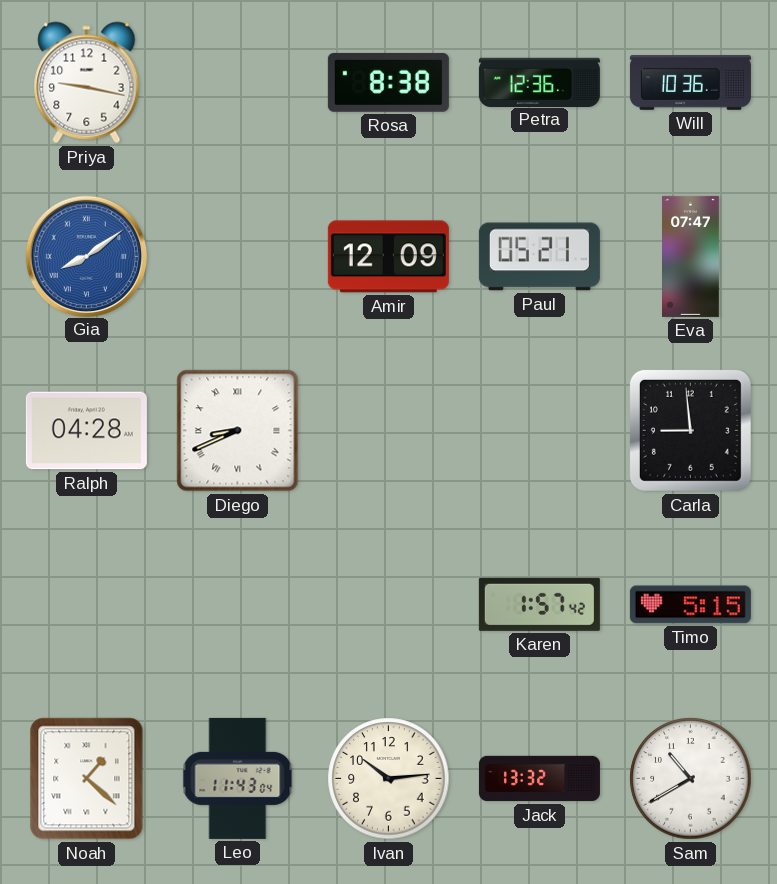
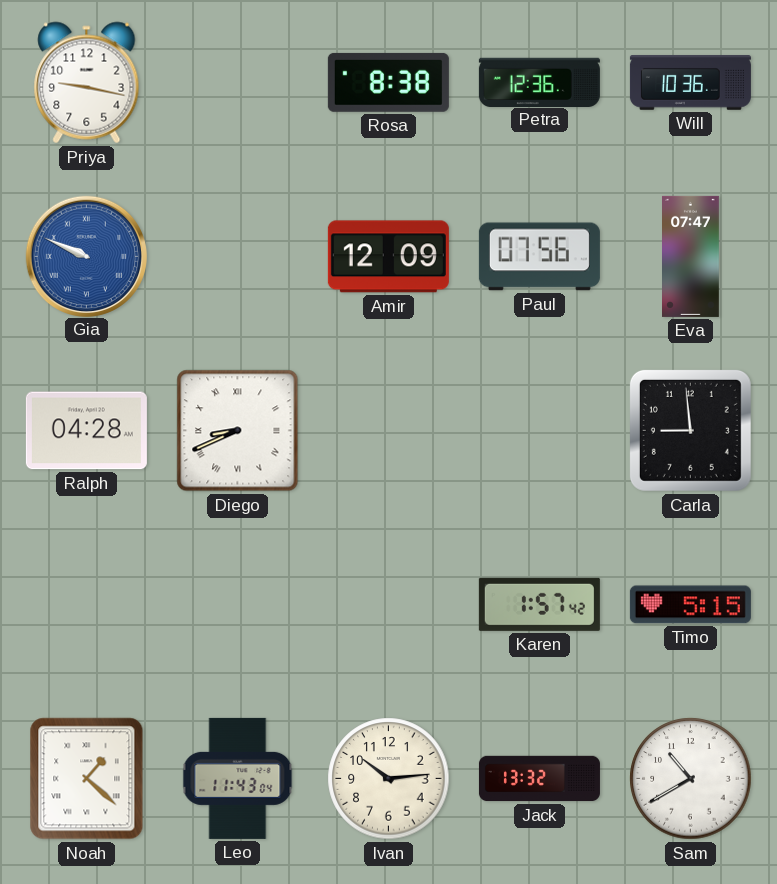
Gia: 8:09 -> 9:49
Paul: 05:21 -> 07:56
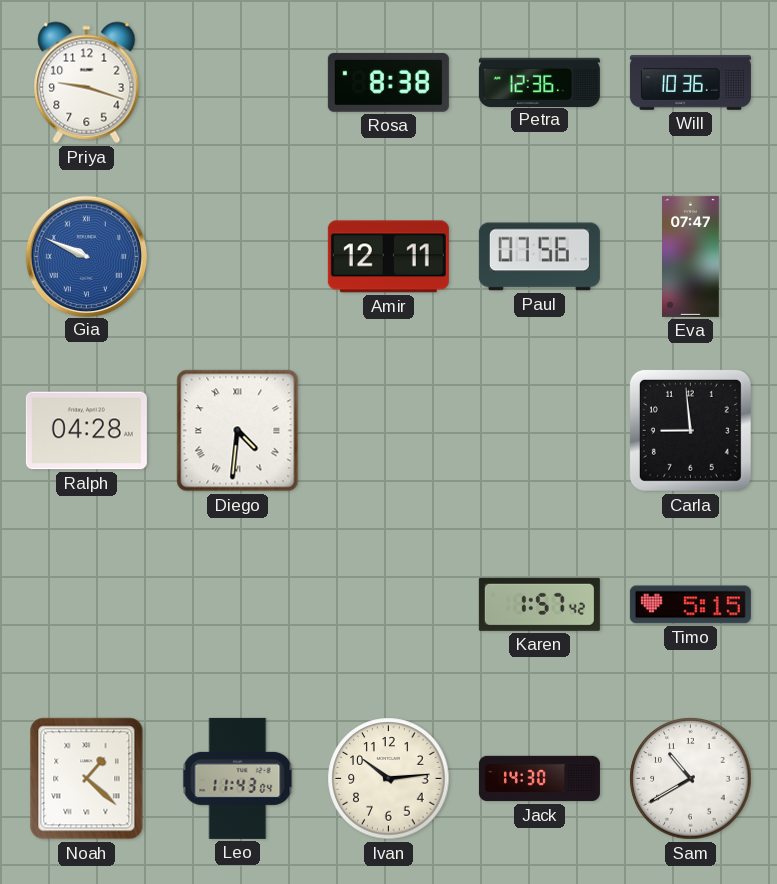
Priya: 9:17 -> 9:18
Amir: 12:09 -> 12:11
Diego: 8:41 -> 4:31
Jack: 13:32 -> 14:30
